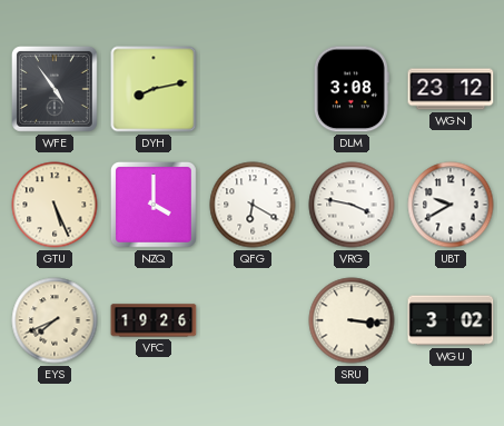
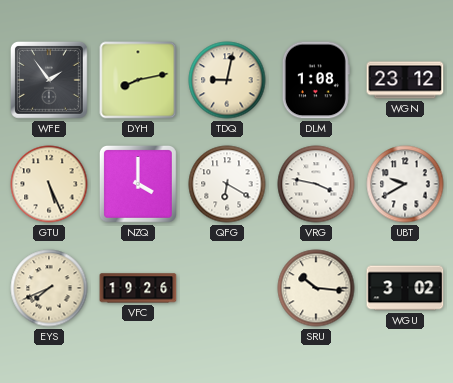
WFE: 4:54 -> 1:54
TDQ: none -> 9:02
DLM: 3:08 -> 1:08
SRU: 3:16 -> 10:16
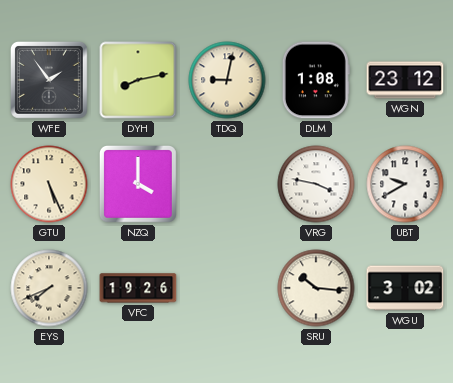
QFG: 6:20 -> none
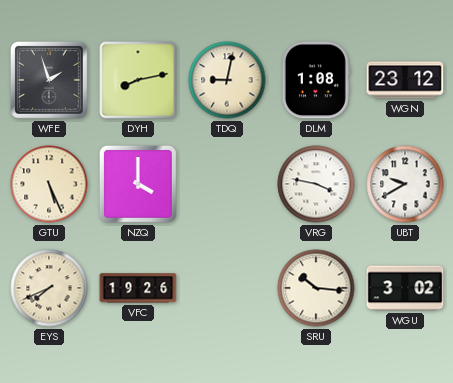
WFE: 1:54 -> 1:57
